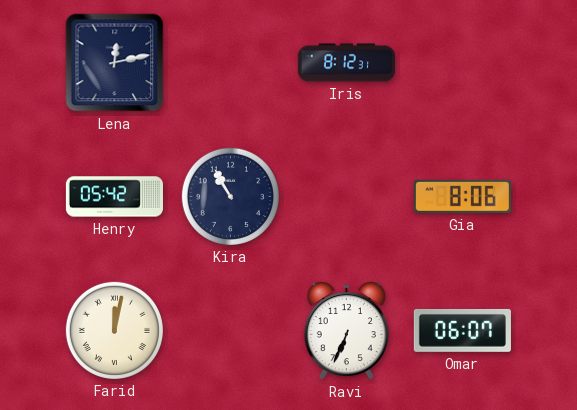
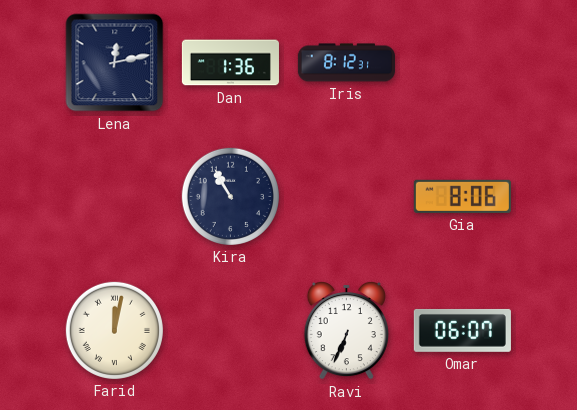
Dan: none -> 1:36
Henry: 05:42 -> none
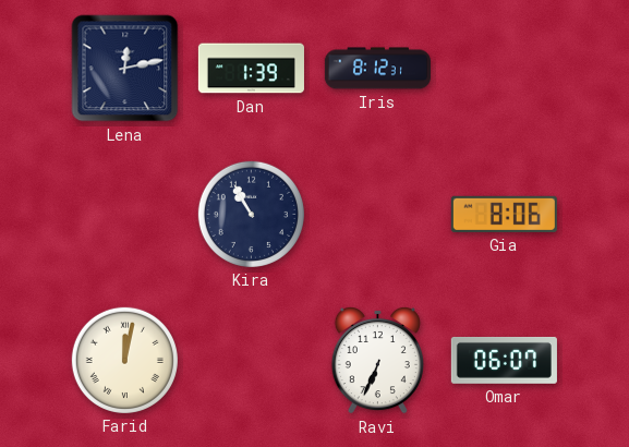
Dan: 1:36 -> 1:39
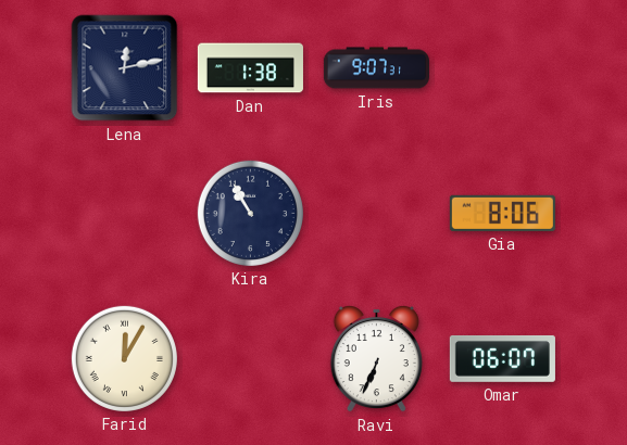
Dan: 1:39 -> 1:38
Iris: 8:12 -> 9:07
Farid: 12:02 -> 12:05
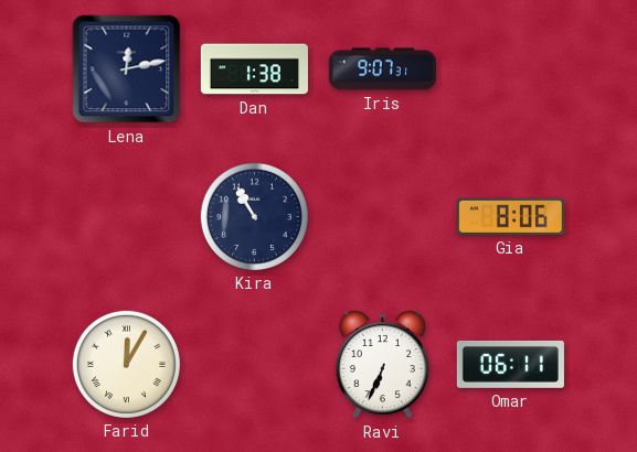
Omar: 06:07 -> 06:11
